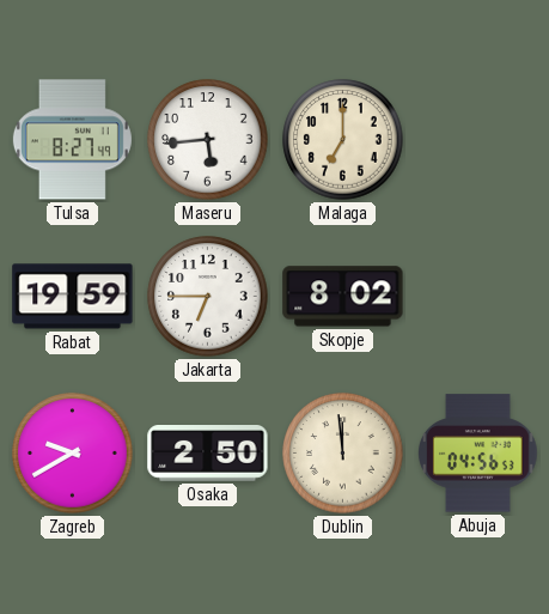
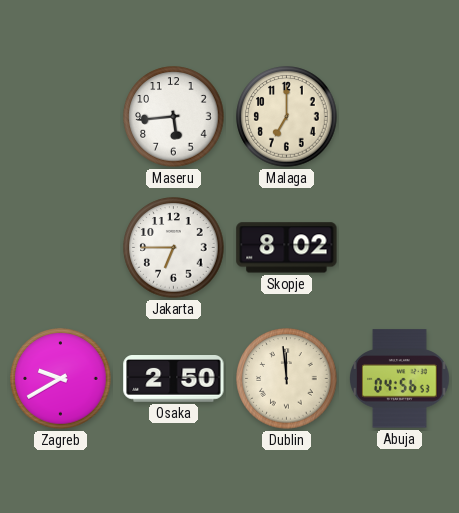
Tulsa: 8:27 -> none
Rabat: 19:59 -> none
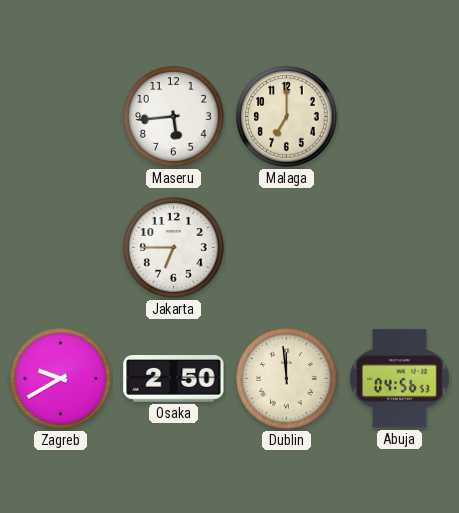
Skopje: 8:02 -> none
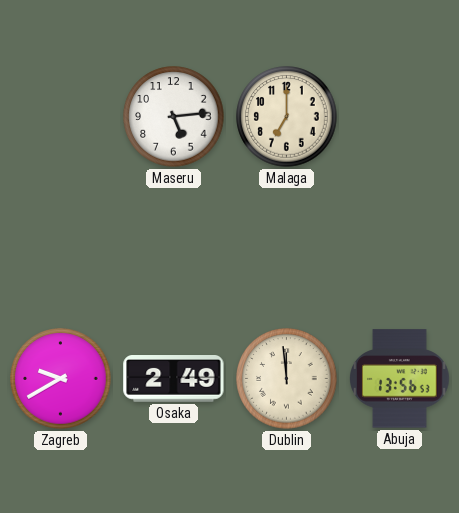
Maseru: 5:44 -> 5:14
Jakarta: 6:45 -> none
Osaka: 2:50 -> 2:49
Abuja: 04:56 -> 13:56
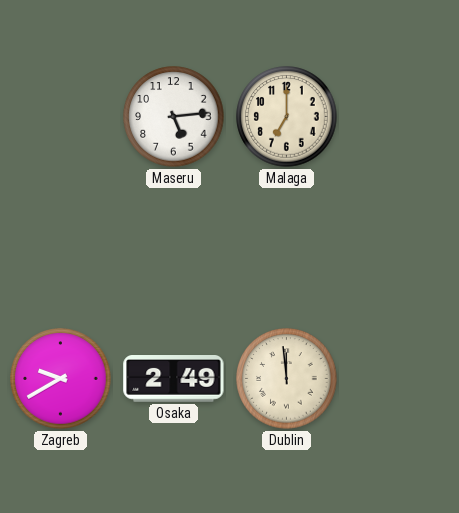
Abuja: 13:56 -> none
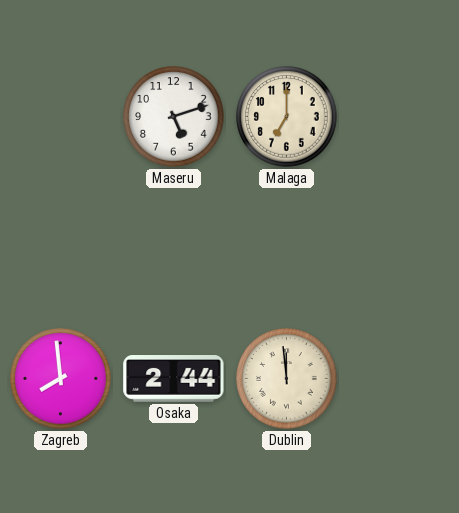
Maseru: 5:14 -> 5:12
Zagreb: 9:40 -> 7:59
Osaka: 2:49 -> 2:44
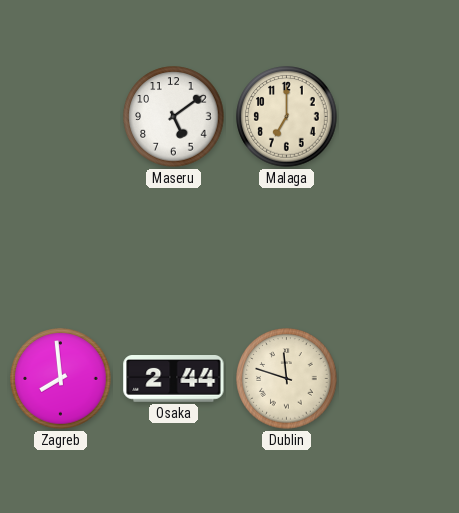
Maseru: 5:12 -> 5:09
Dublin: 11:59 -> 11:48
